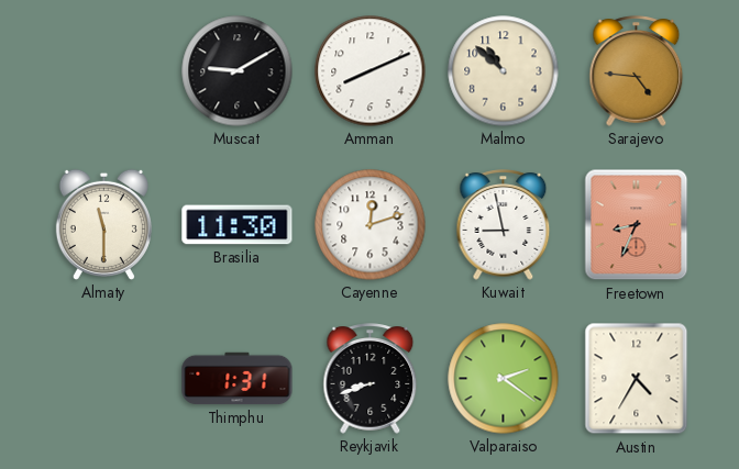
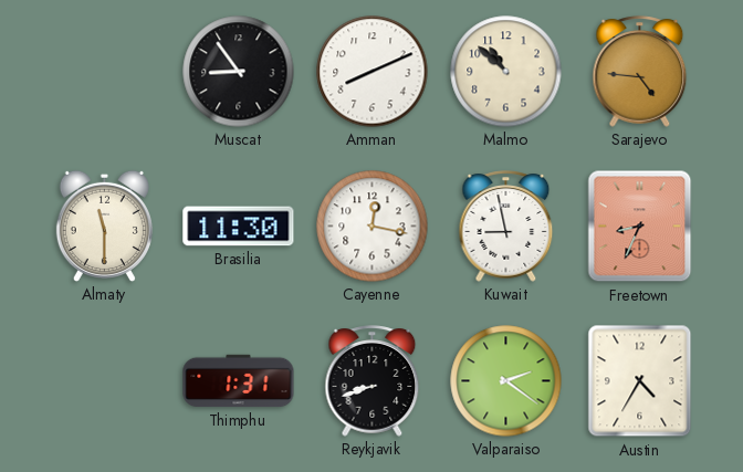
Muscat: 9:10 -> 8:54
Cayenne: 12:12 -> 12:17
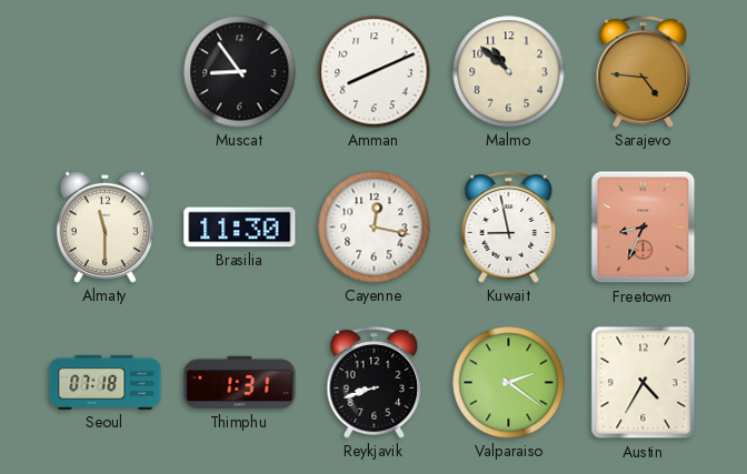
Seoul: none -> 07:18
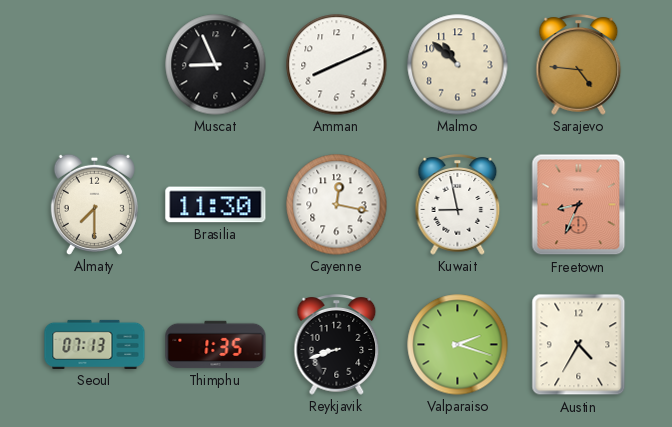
Muscat: 8:54 -> 8:56
Almaty: 11:30 -> 7:30
Seoul: 07:18 -> 07:13
Thimphu: 1:31 -> 1:35
Valparaiso: 2:21 -> 2:18
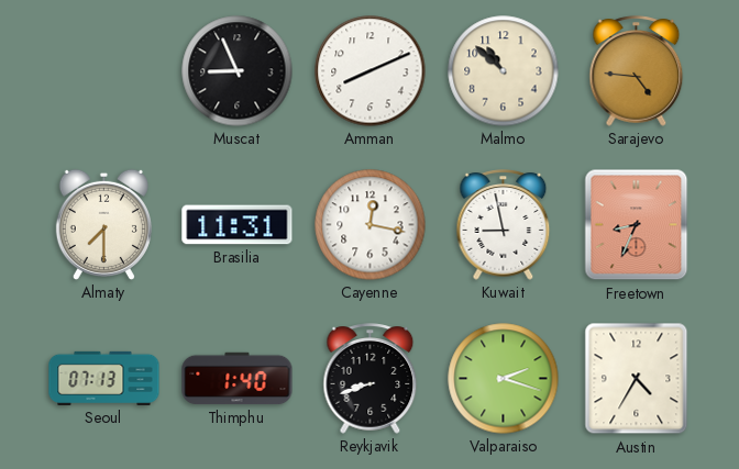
Brasilia: 11:30 -> 11:31
Thimphu: 1:35 -> 1:40
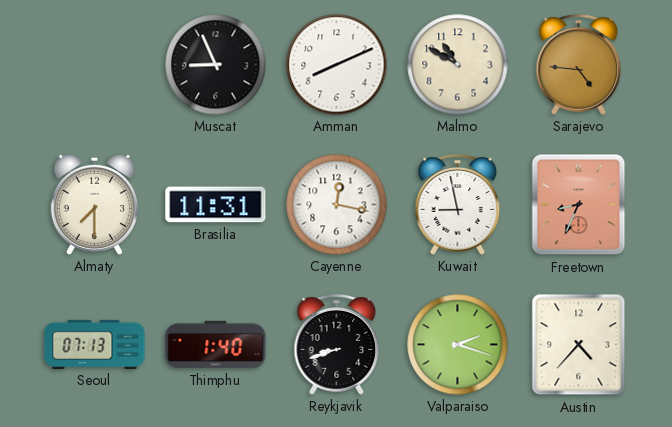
Malmo: 10:52 -> 10:50
Austin: 4:35 -> 4:37
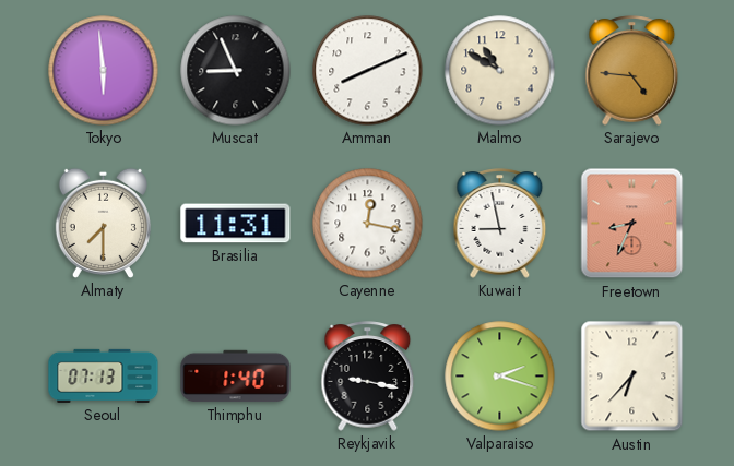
Tokyo: none -> 5:59
Reykjavik: 8:42 -> 9:17
Austin: 4:37 -> 6:37
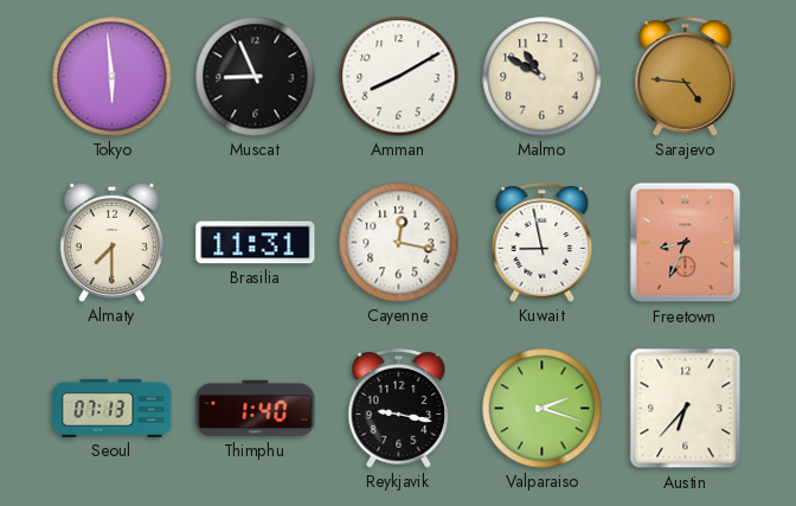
Amman: 8:11 -> 8:10
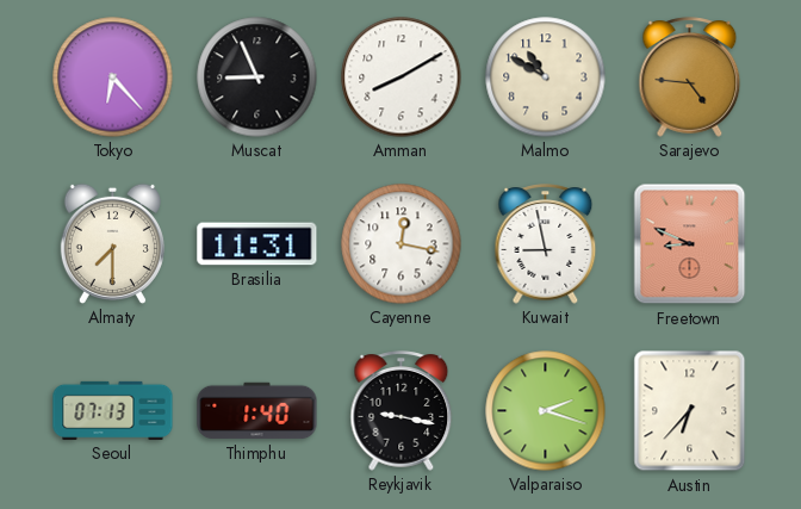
Tokyo: 5:59 -> 6:23
Freetown: 8:34 -> 8:49
